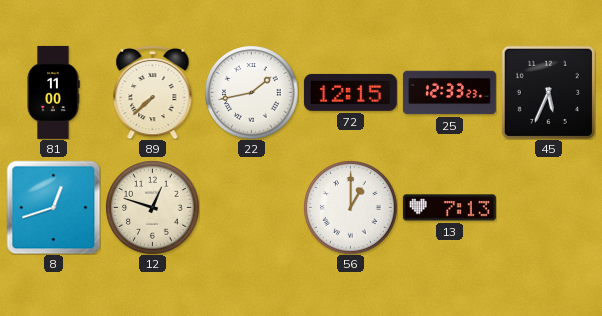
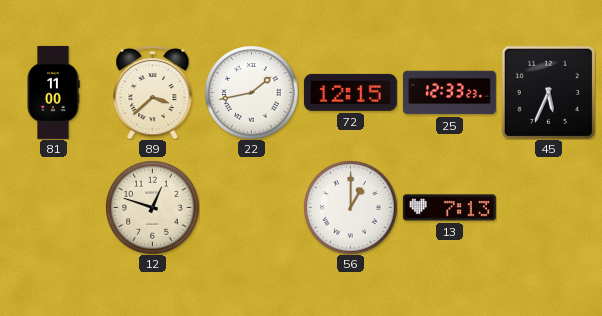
89: 7:38 -> 3:38
8: 12:42 -> none
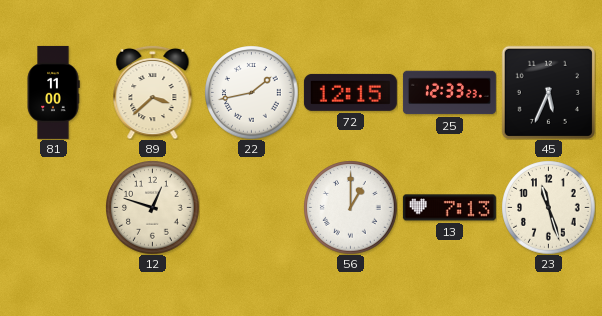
23: none -> 11:27
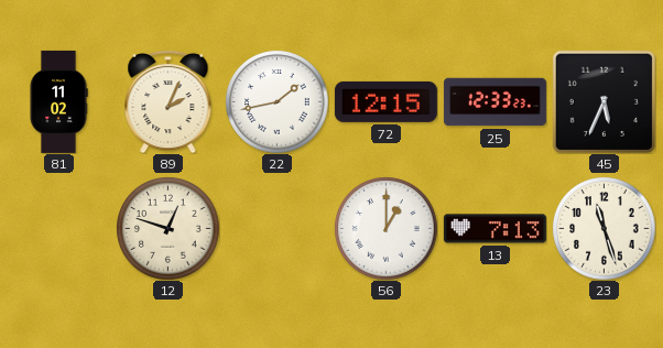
81: 11:00 -> 11:02
89: 3:38 -> 2:04
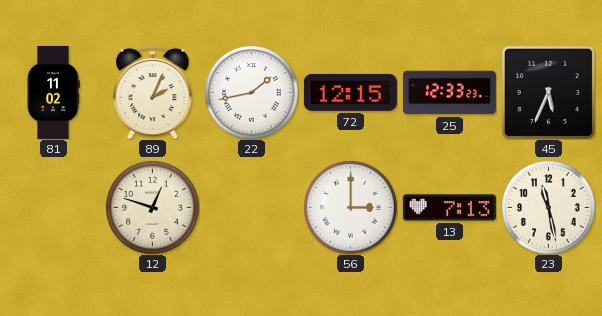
56: 1:00 -> 3:00
23: 11:27 -> 11:28
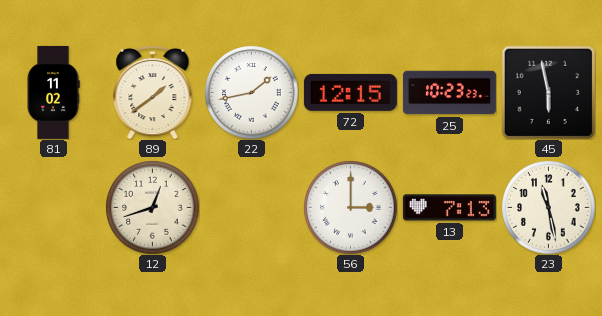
89: 2:04 -> 1:39
25: 12:33 -> 10:23
45: 5:34 -> 5:58
12: 12:48 -> 12:42
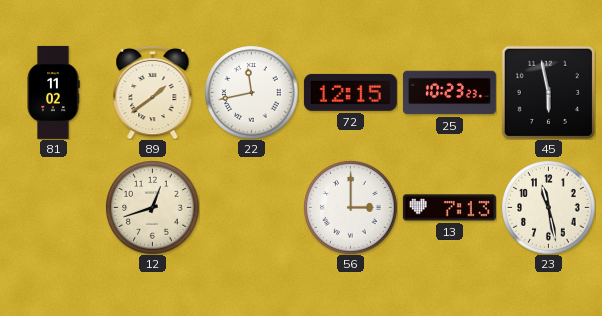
22: 1:43 -> 11:43
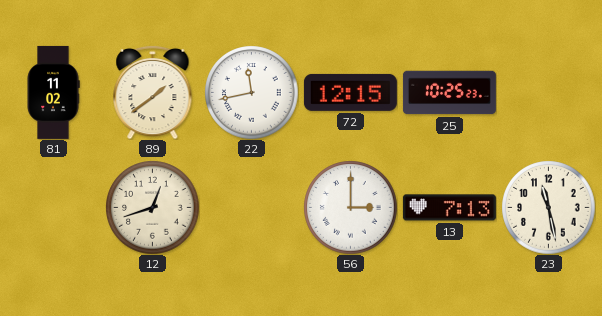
25: 10:23 -> 10:25
45: 5:58 -> none
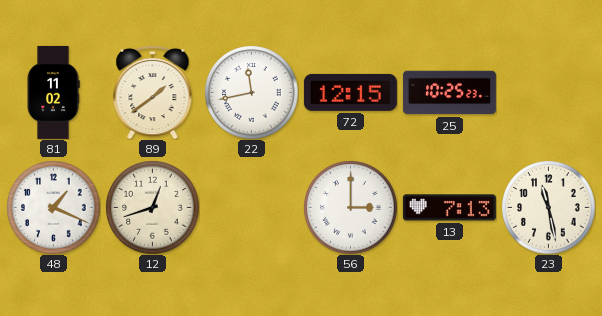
48: none -> 1:19
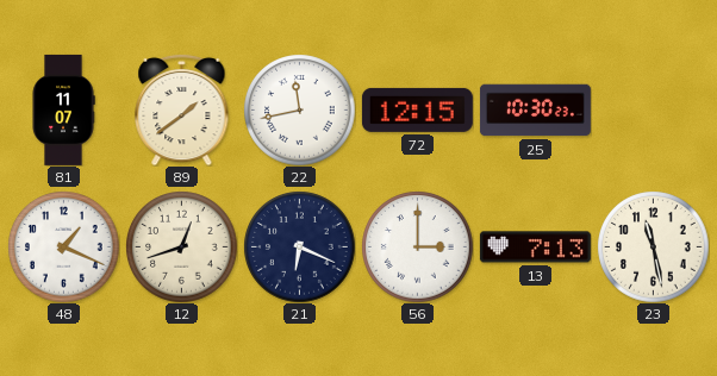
81: 11:02 -> 11:07
25: 10:25 -> 10:30
21: none -> 6:19
